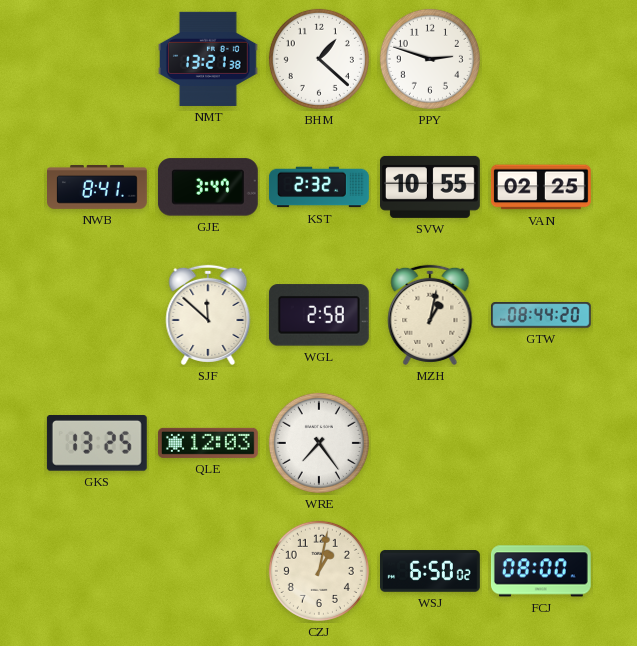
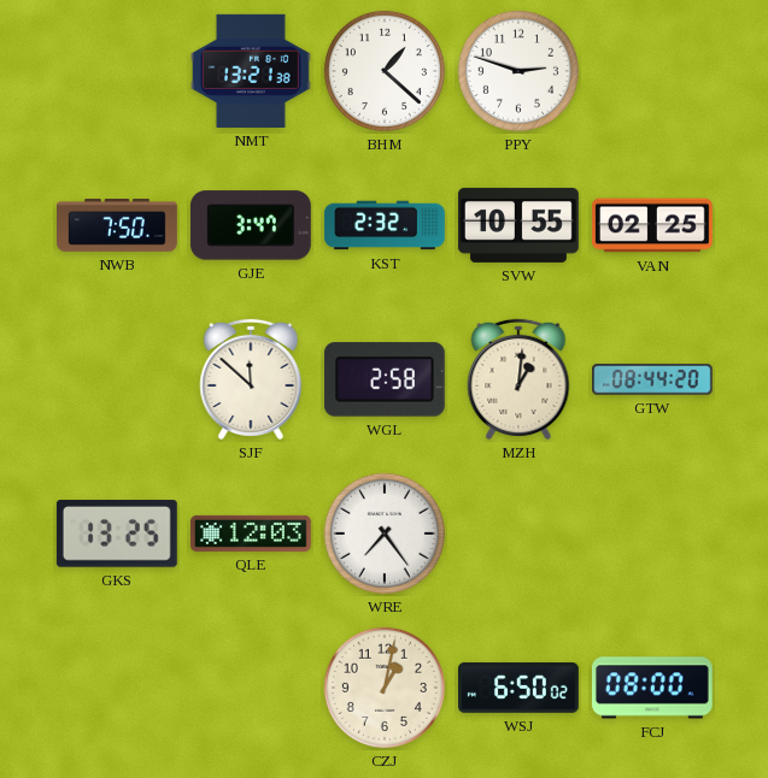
NWB: 8:41 -> 7:50
MZH: 1:02 -> 1:01
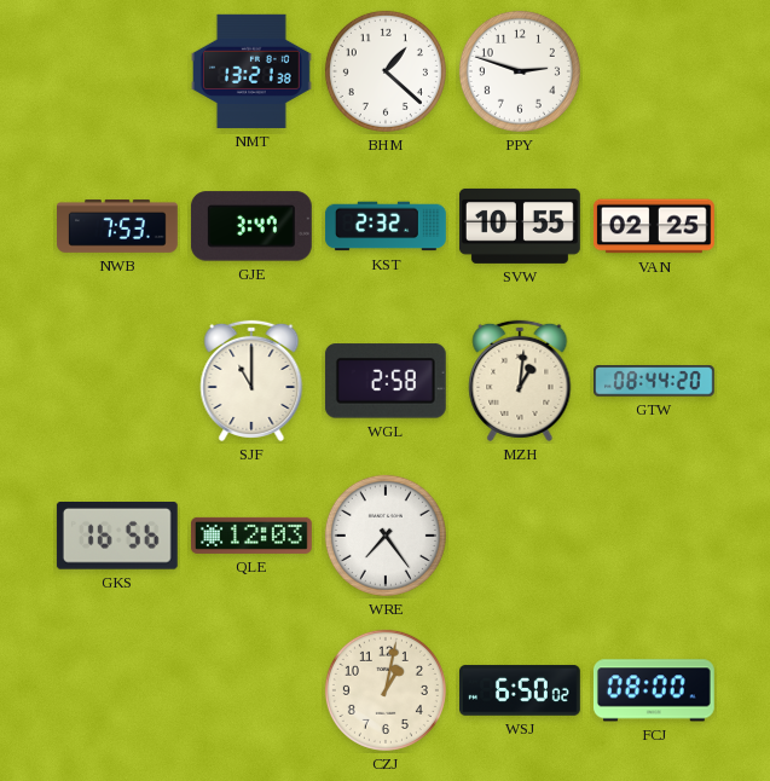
NWB: 7:50 -> 7:53
SJF: 11:52 -> 11:00
GKS: 13:25 -> 16:56
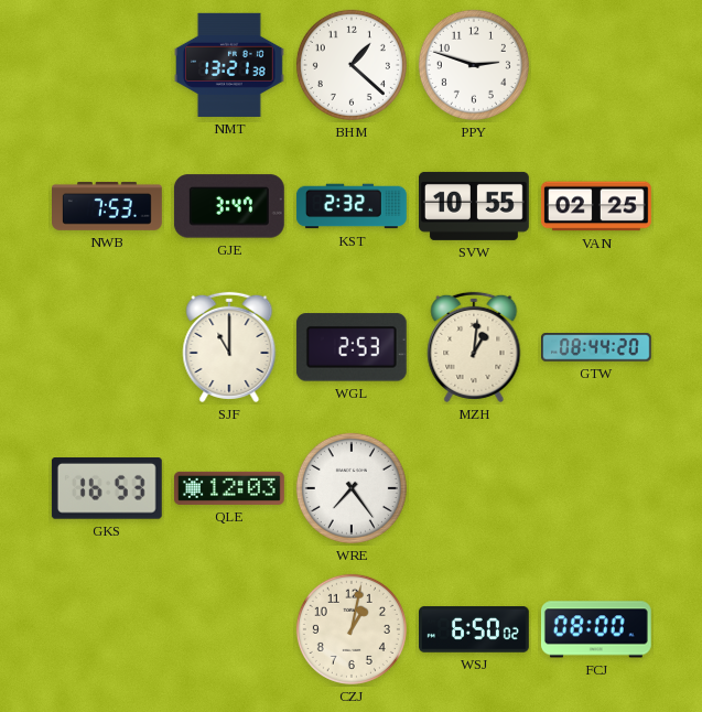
WGL: 2:58 -> 2:53
GKS: 16:56 -> 16:53
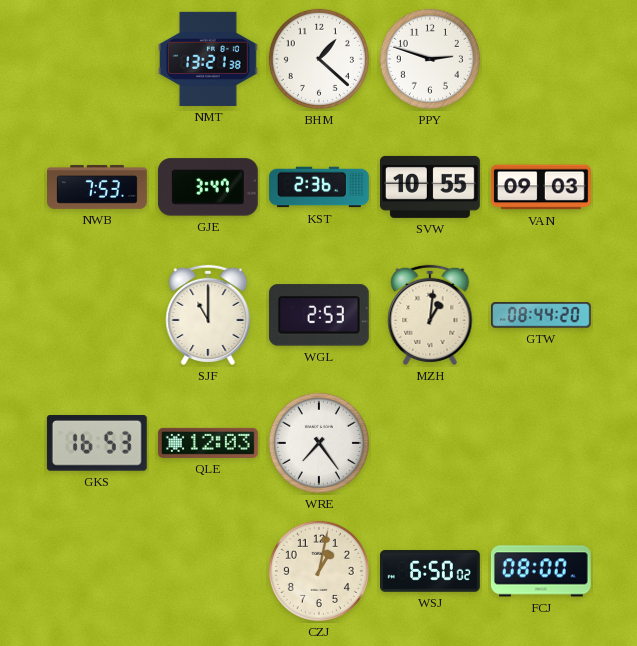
KST: 2:32 -> 2:36
VAN: 02:25 -> 09:03
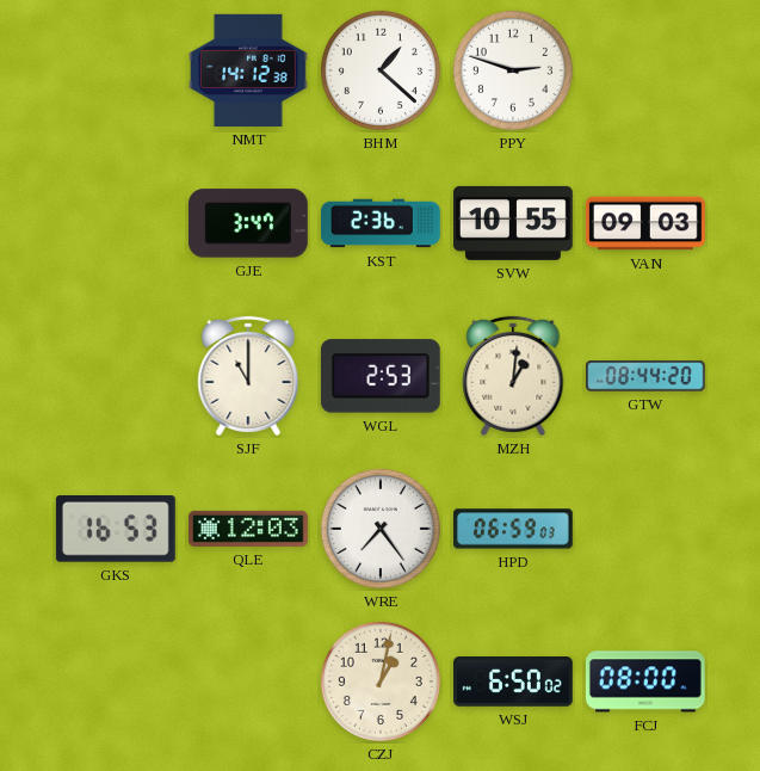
NMT: 13:21 -> 14:12
NWB: 7:53 -> none
HPD: none -> 06:59
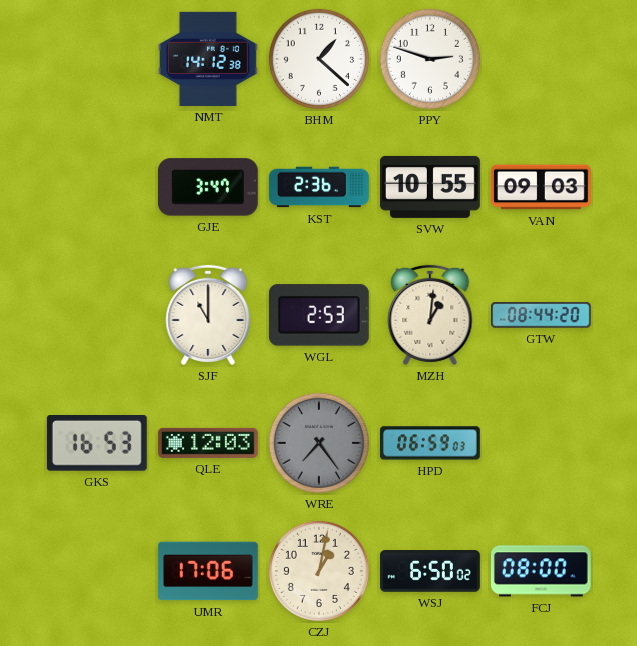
WRE dial: white -> grey
UMR: none -> 17:06
